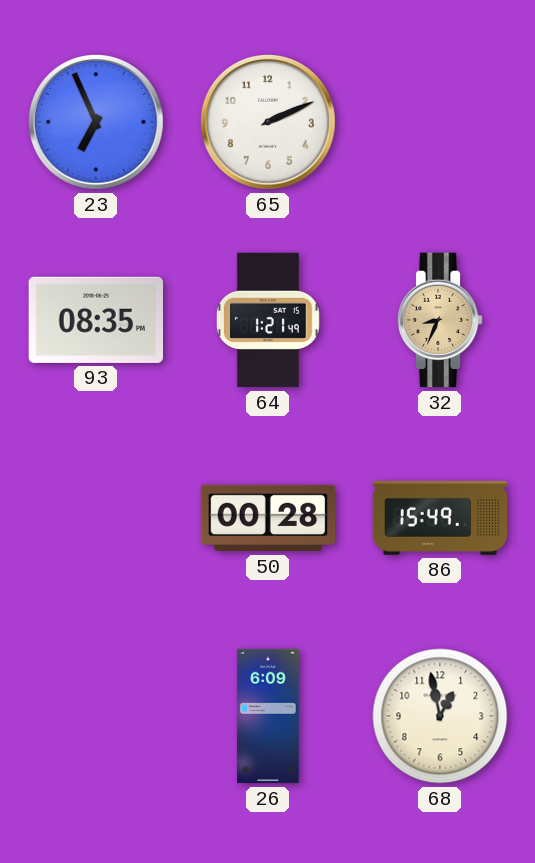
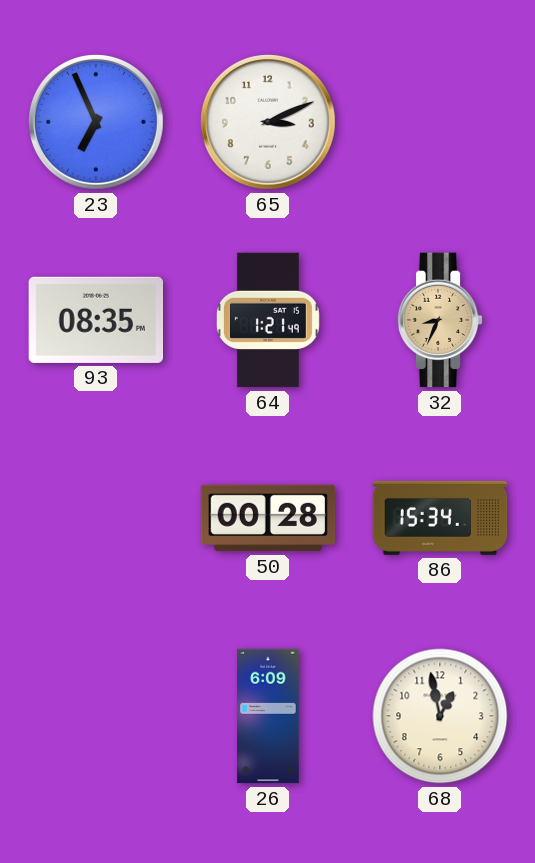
65: 2:11 -> 3:11
86: 15:49 -> 15:34
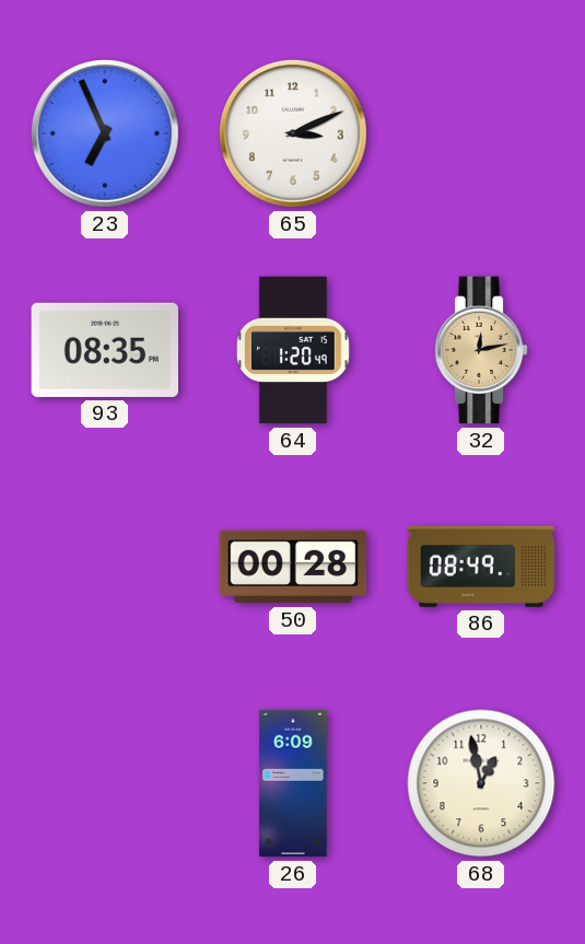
64: 1:21 -> 1:20
32: 8:34 -> 12:13
86: 15:34 -> 08:49
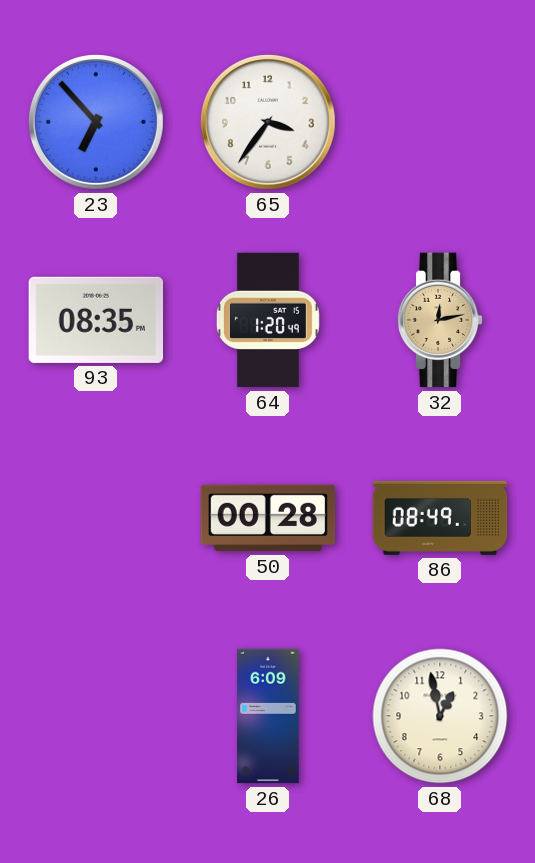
23: 6:56 -> 6:53
65: 3:11 -> 3:36
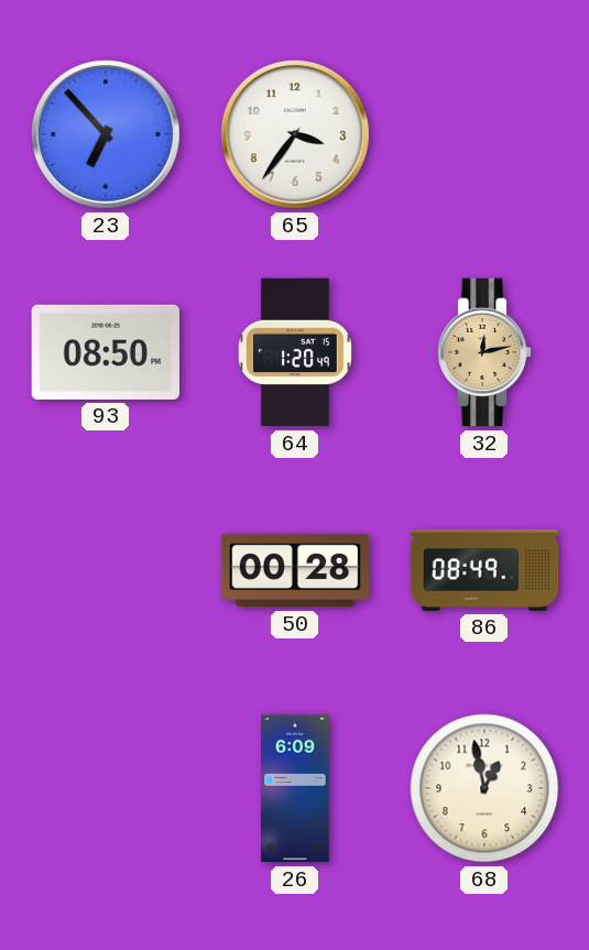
93: 08:35 -> 08:50
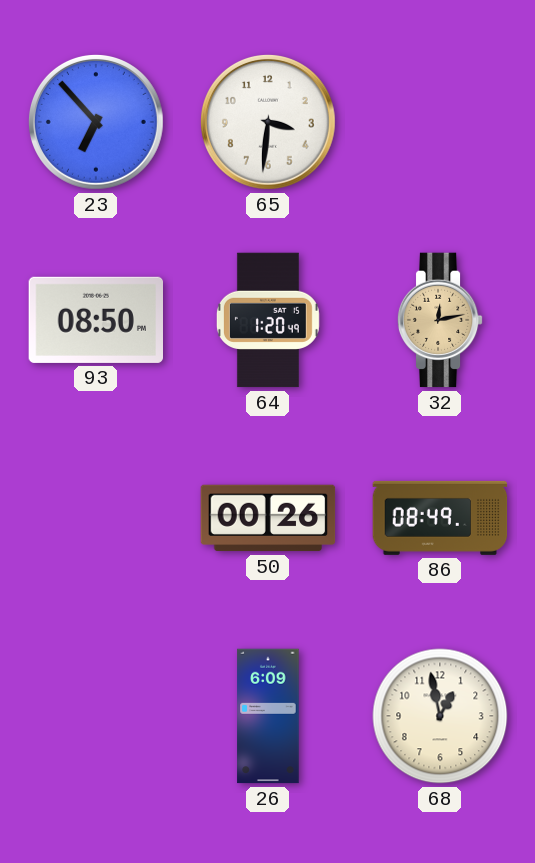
65: 3:36 -> 3:31
50: 00:28 -> 00:26
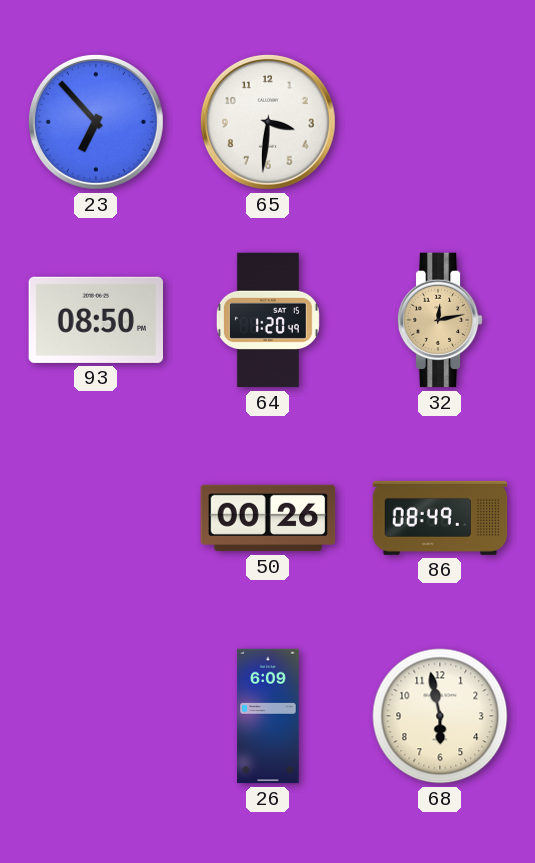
68: 12:58 -> 5:58
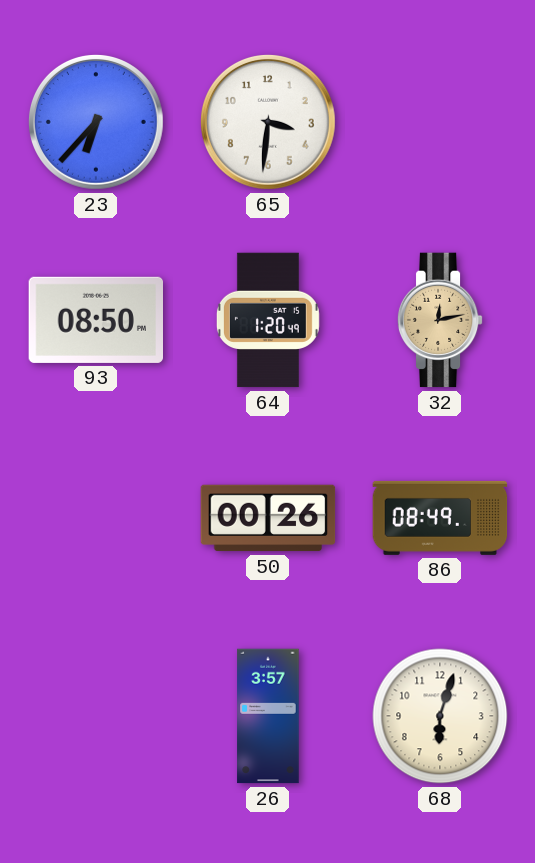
23: 6:53 -> 6:37
26: 6:09 -> 3:57
68: 5:58 -> 6:03
